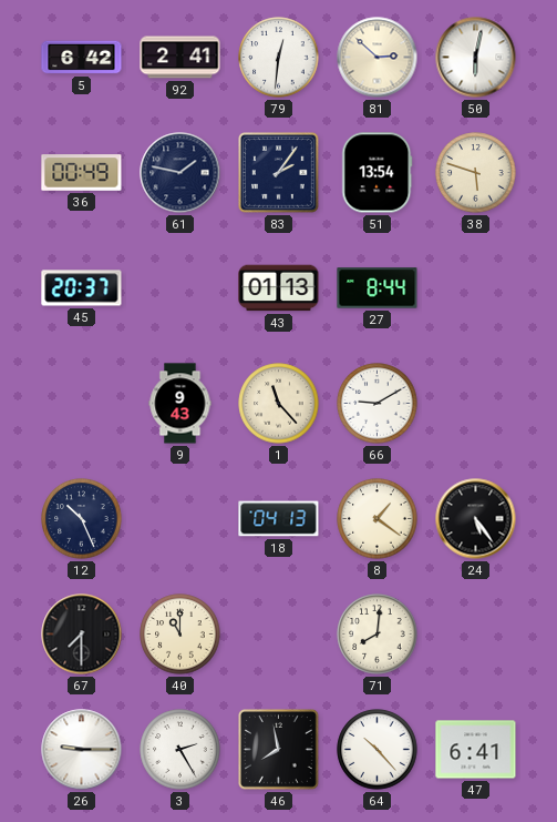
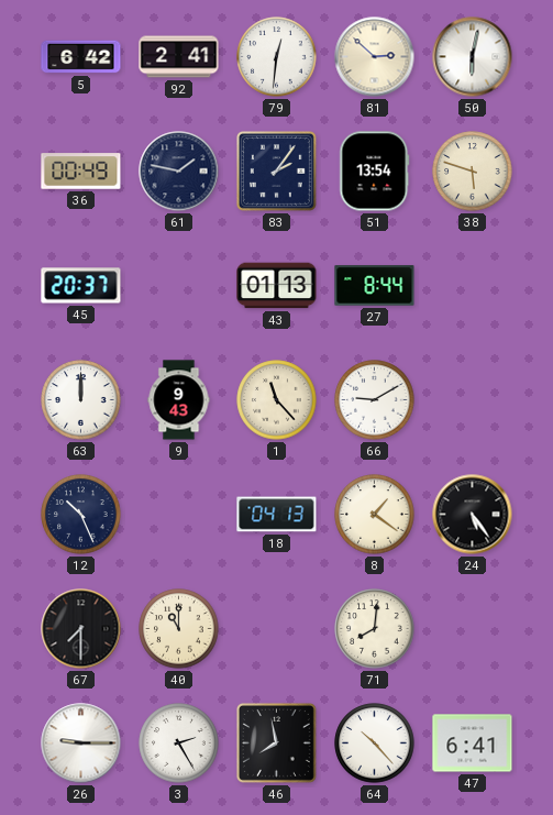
63: none -> 12:00
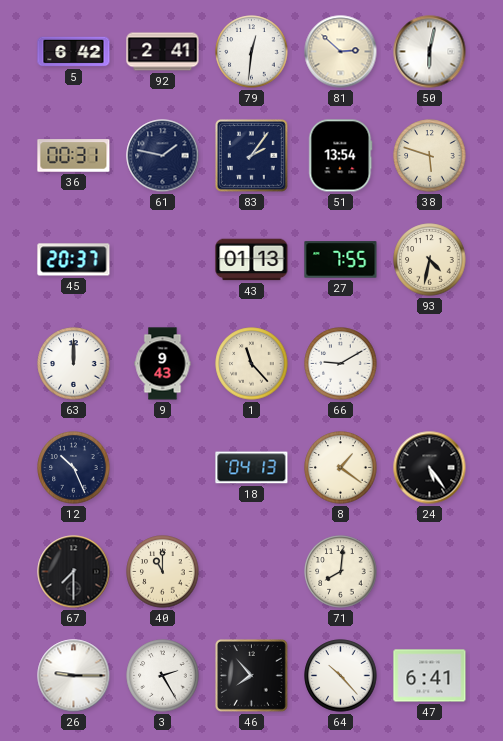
36: 00:49 -> 00:31
27: 8:44 -> 7:55
93: none -> 4:32
46: 7:58 -> 7:53
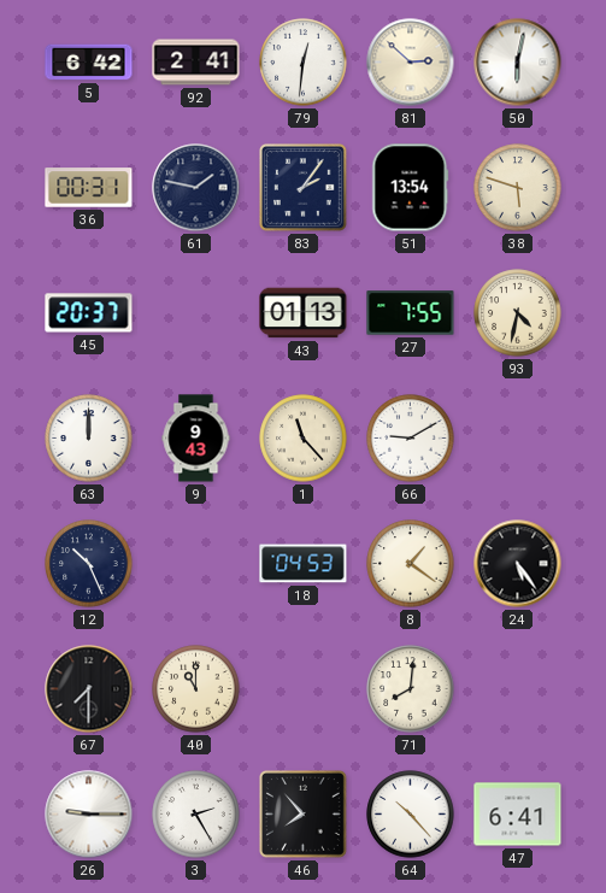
18: 04:13 -> 04:53
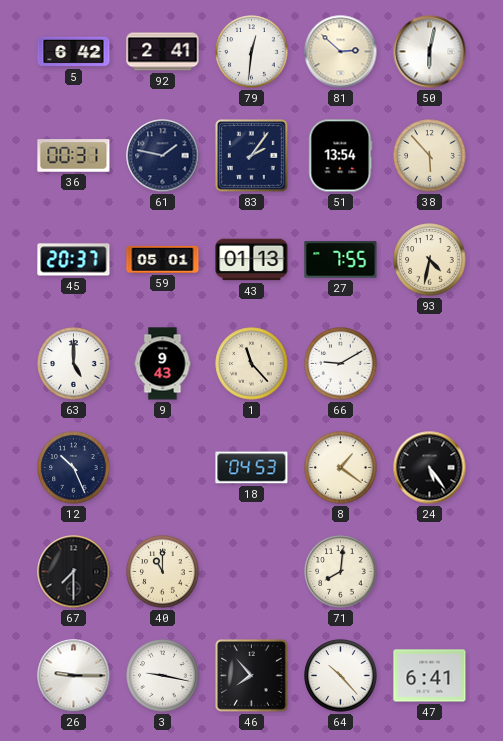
38: 5:48 -> 5:53
59: none -> 05:01
63: 12:00 -> 5:00
3: 2:25 -> 9:17
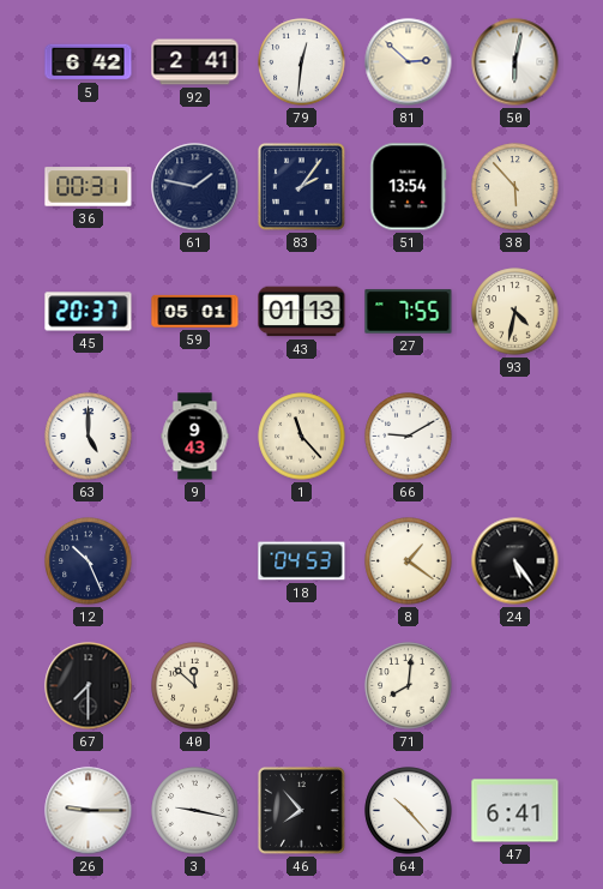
40: 11:00 -> 11:52
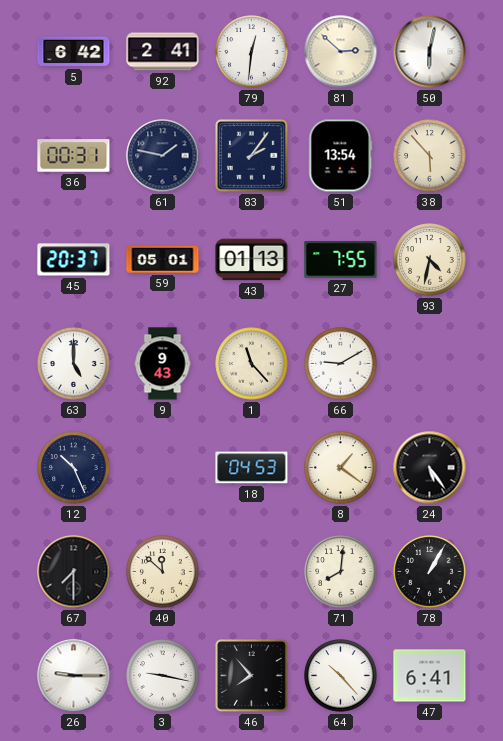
78: none -> 1:05
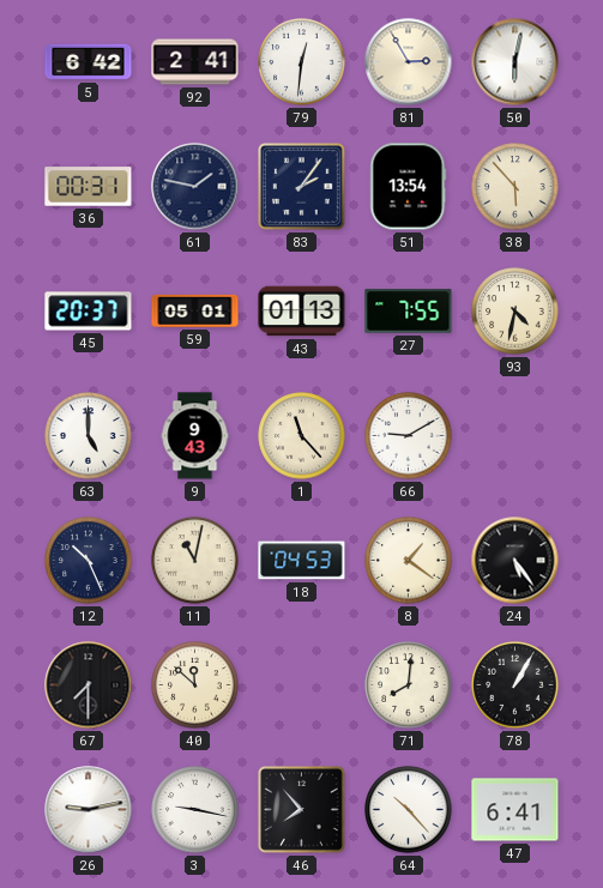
81: 2:52 -> 2:55
11: none -> 11:02
26: 9:15 -> 9:13
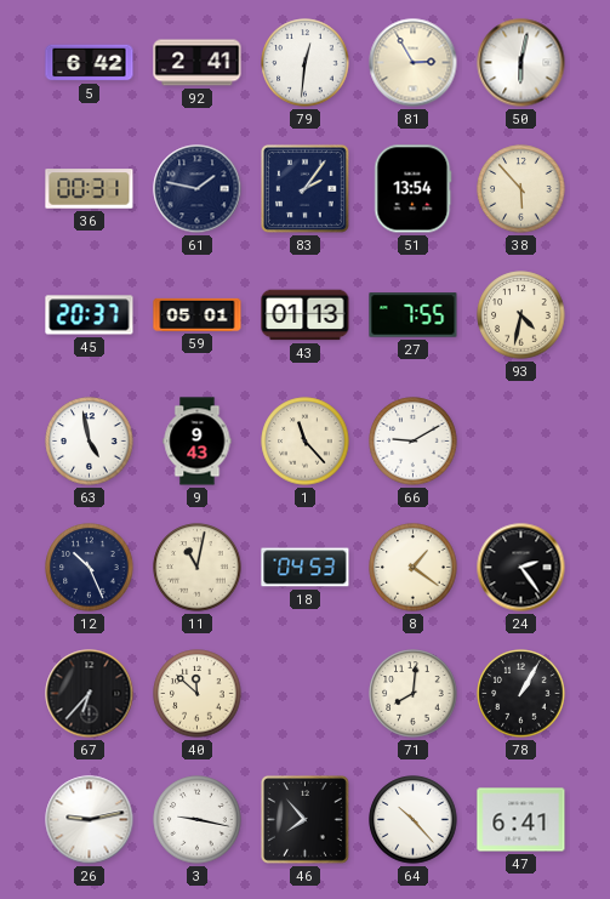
63: 5:00 -> 4:58
24: 5:24 -> 2:24
67: 7:30 -> 6:37
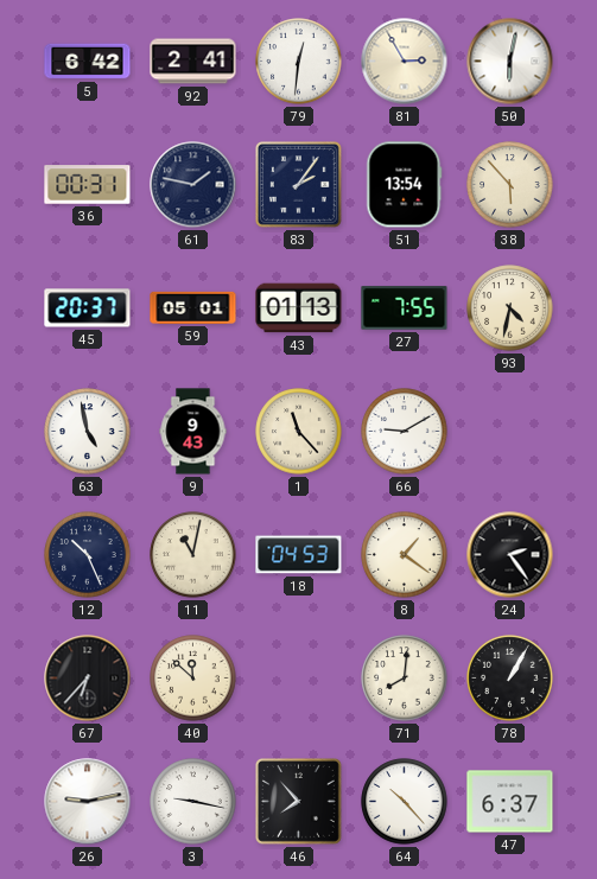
47: 6:41 -> 6:37
